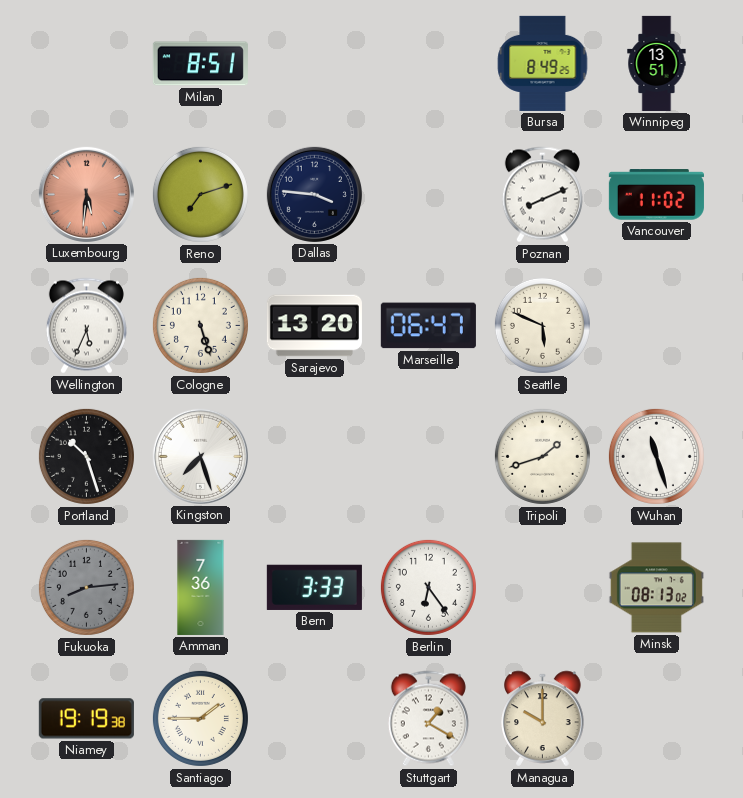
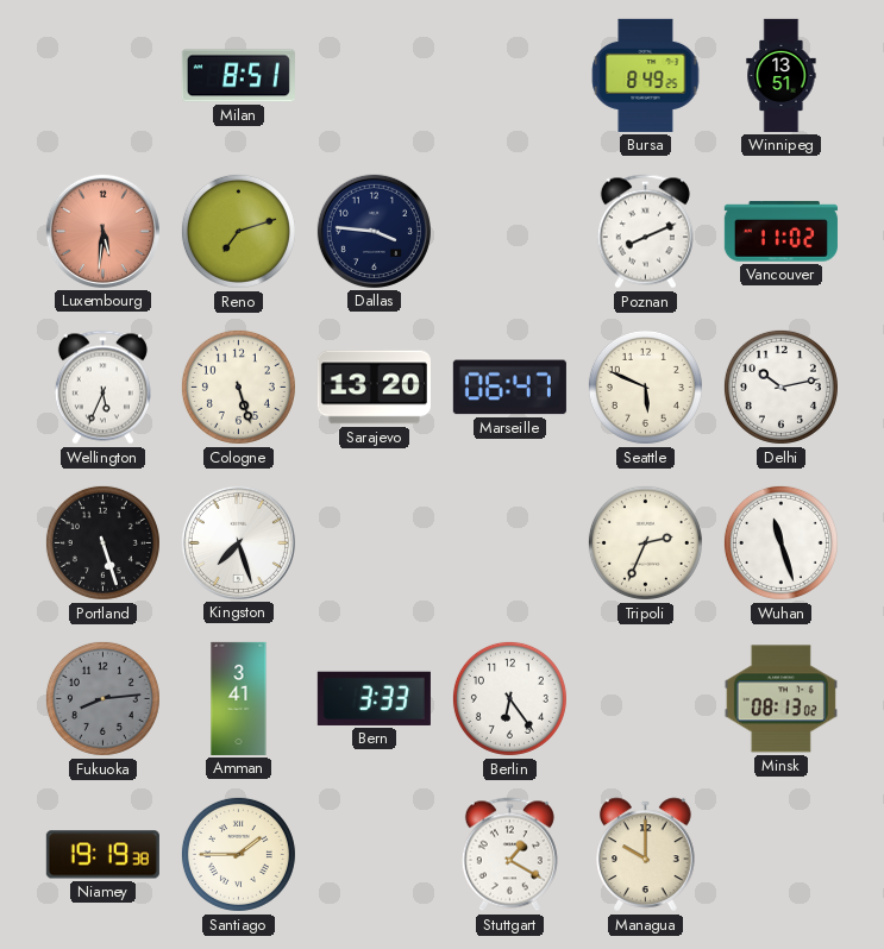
Delhi: none -> 10:13
Portland: 10:27 -> 5:27
Tripoli: 1:42 -> 2:34
Amman: 7:36 -> 3:41
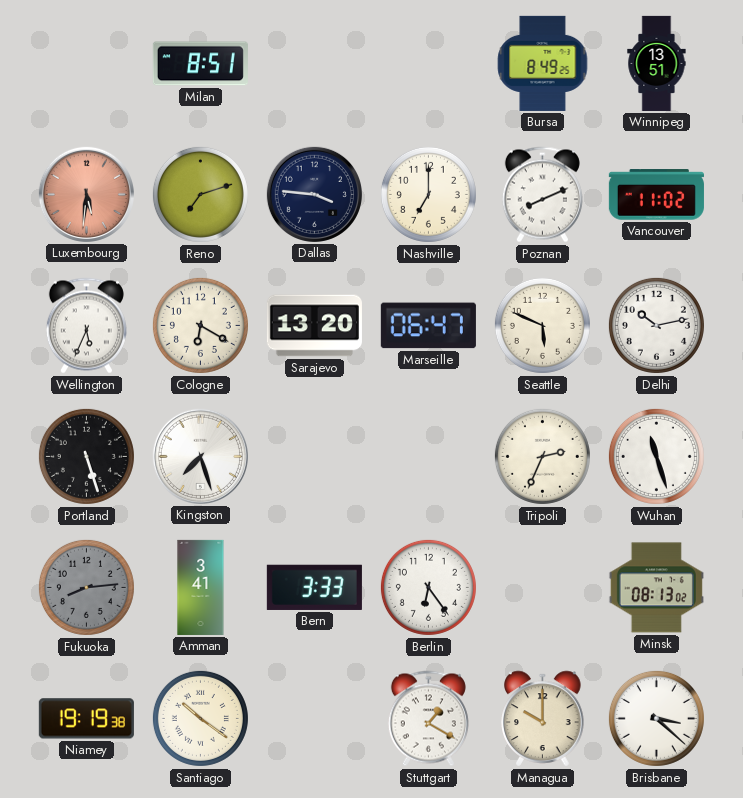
Nashville: none -> 7:00
Cologne: 5:27 -> 6:20
Santiago: 1:45 -> 10:21
Brisbane: none -> 3:22
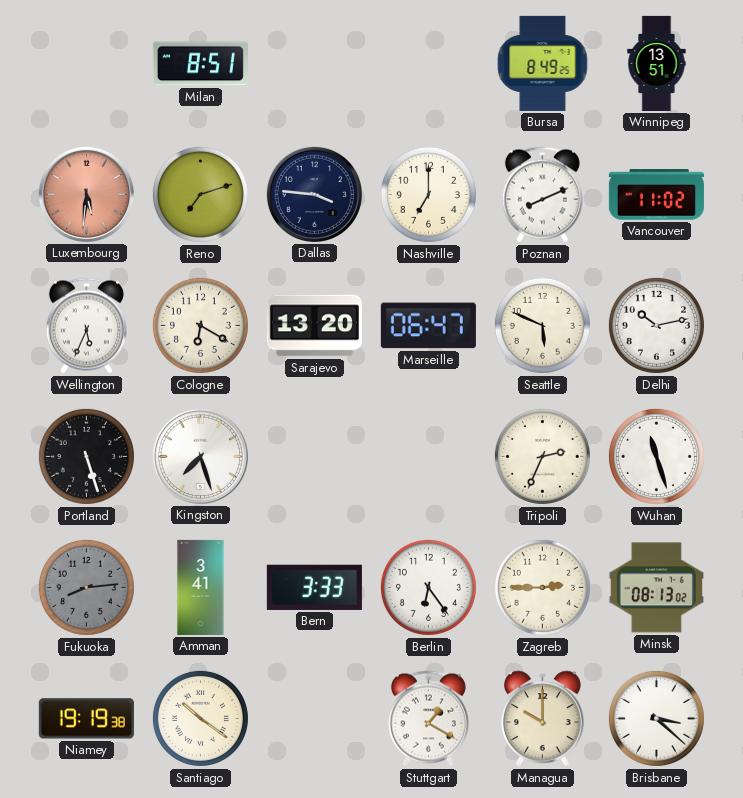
Zagreb: none -> 2:45
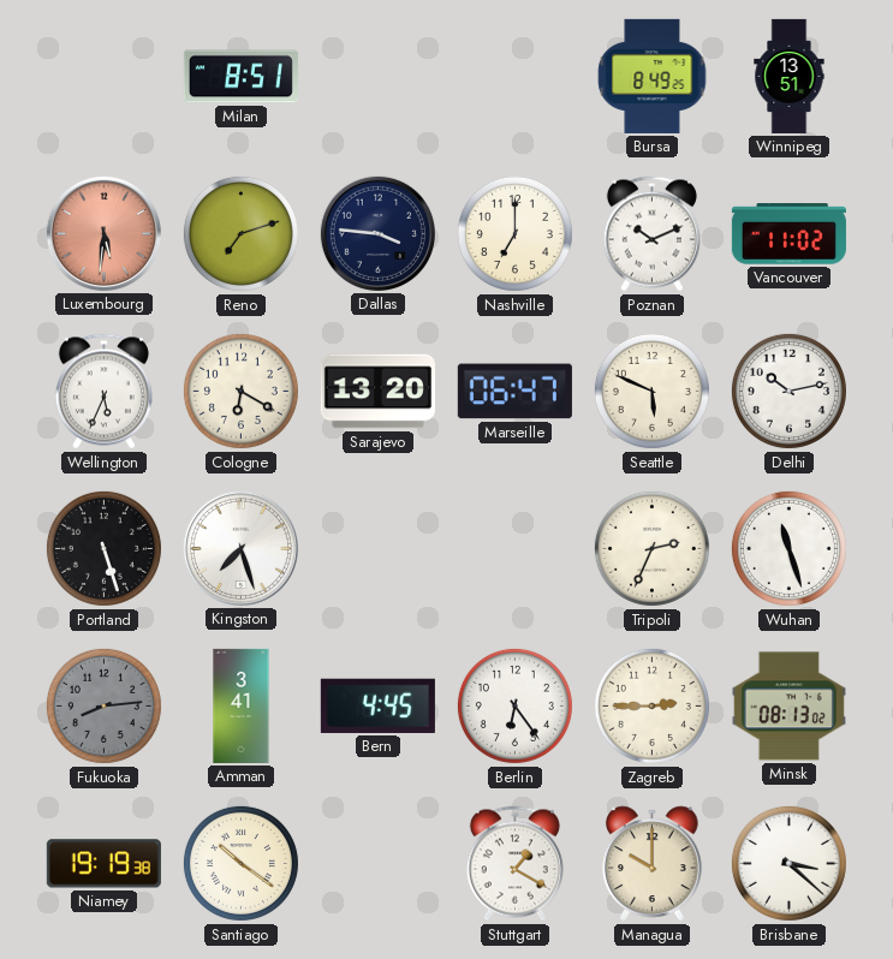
Poznan: 8:11 -> 10:11
Bern: 3:33 -> 4:45
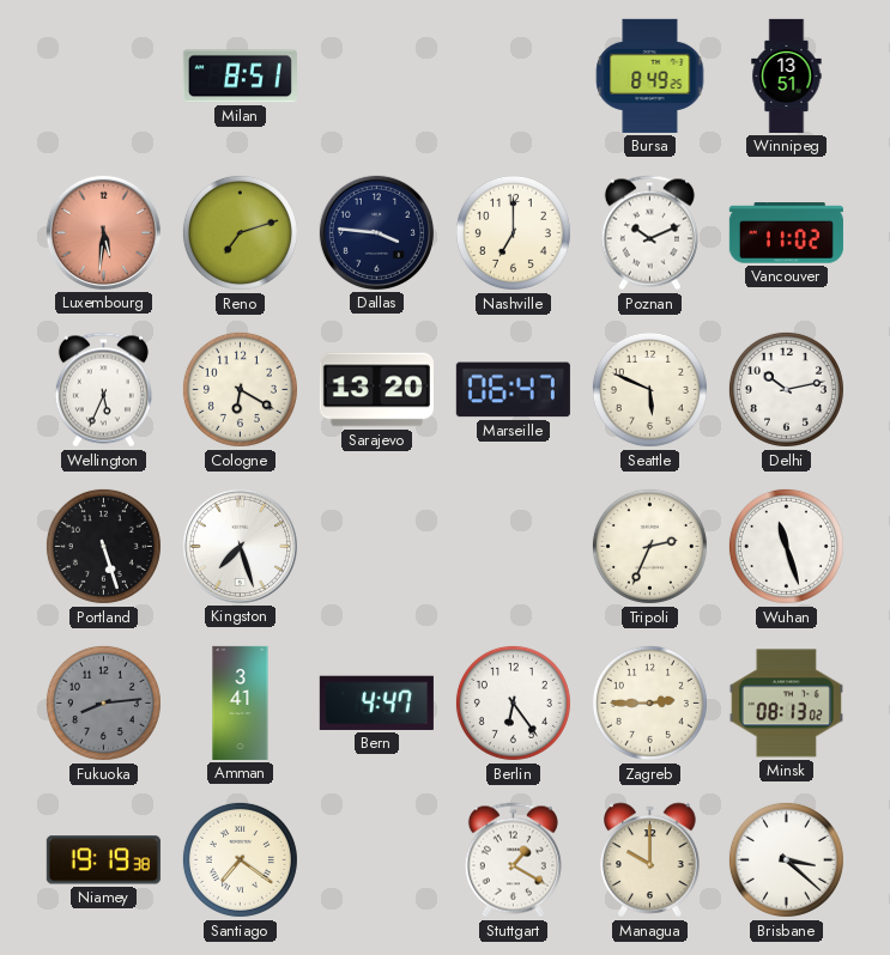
Bern: 4:45 -> 4:47
Santiago: 10:21 -> 7:21
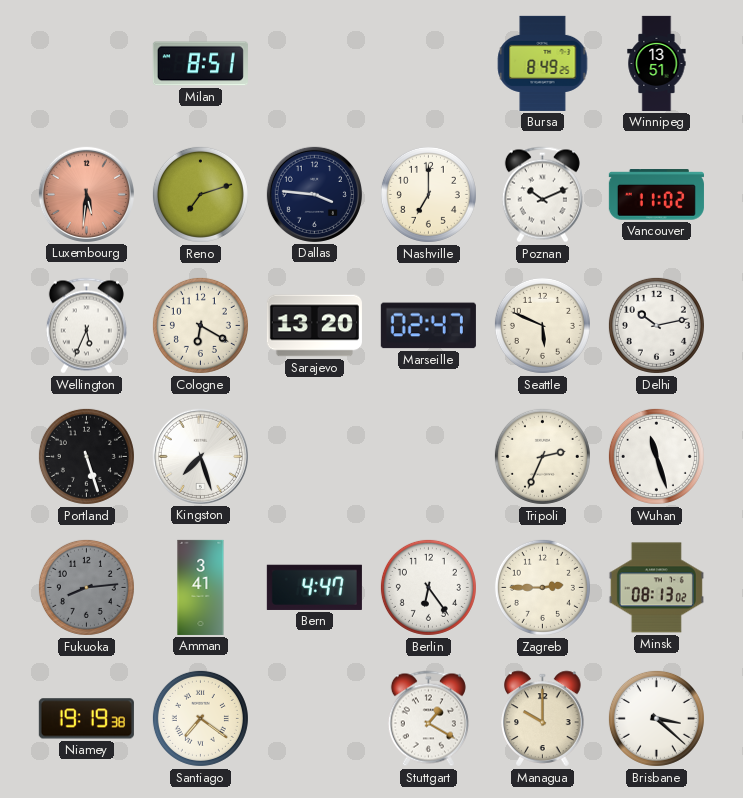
Marseille: 06:47 -> 02:47
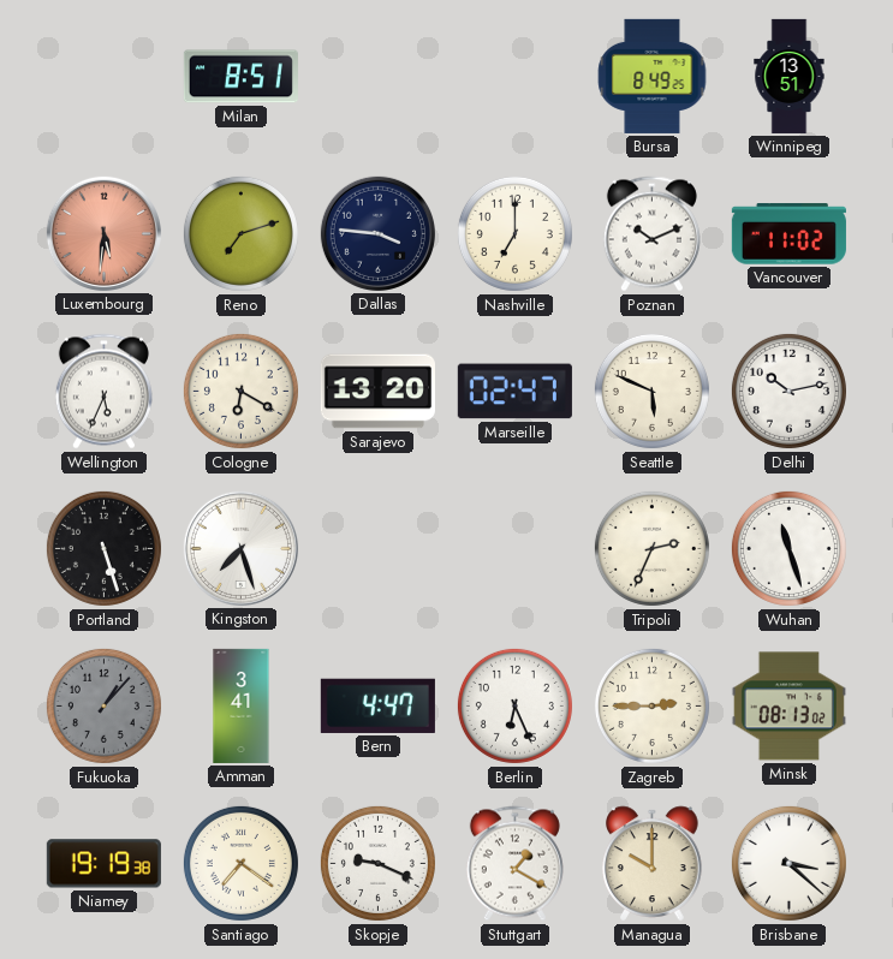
Fukuoka: 8:14 -> 1:07
Berlin: 6:24 -> 6:26
Skopje: none -> 9:19
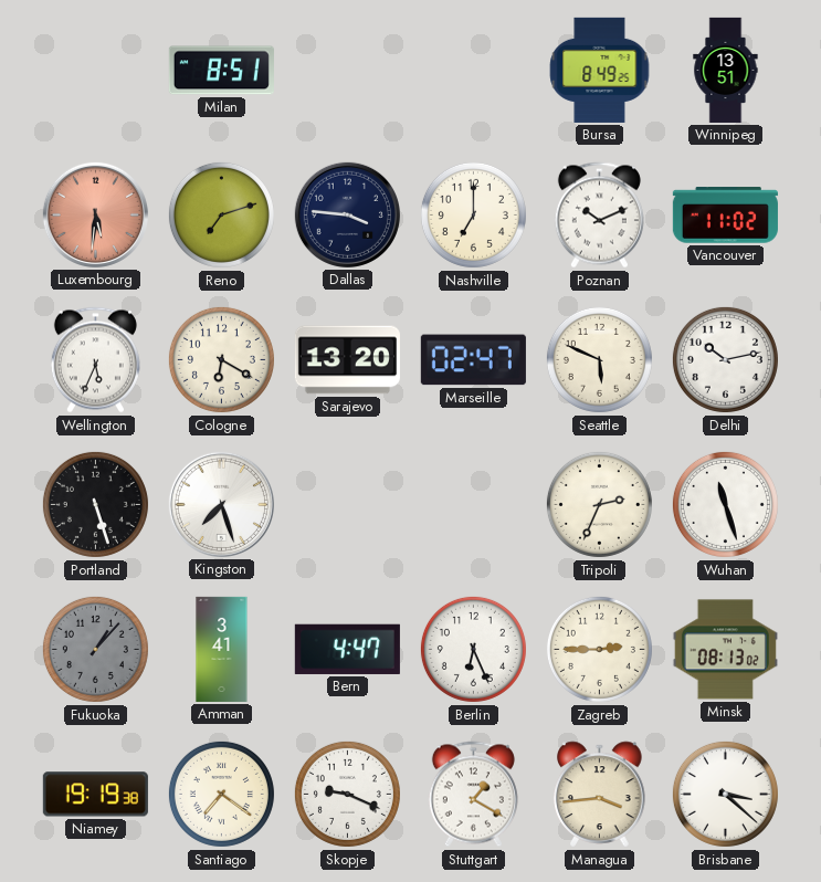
Managua: 10:00 -> 3:44
